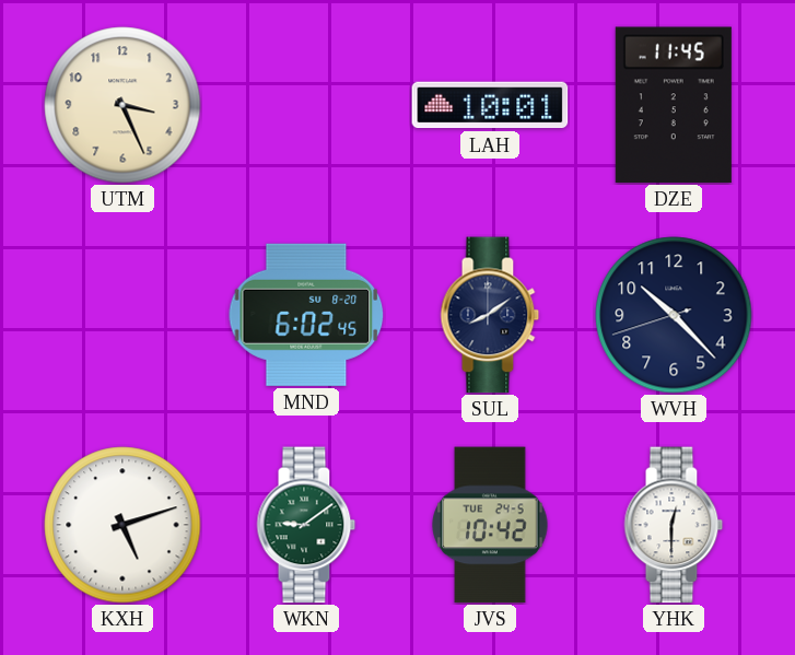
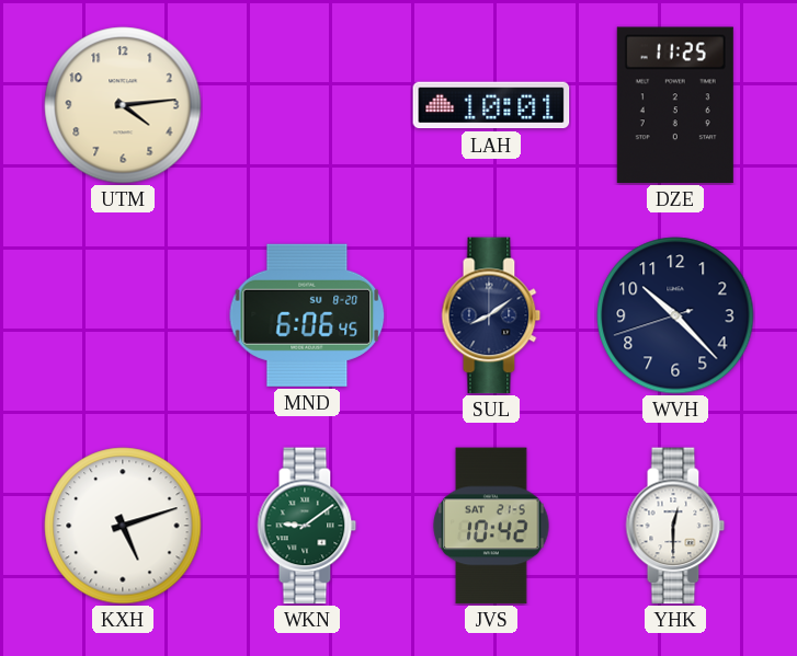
UTM: 3:26 -> 4:14
DZE: 11:45 -> 11:25
MND: 6:02 -> 6:06
JVS date: TUE 24-5 -> SAT 21-5
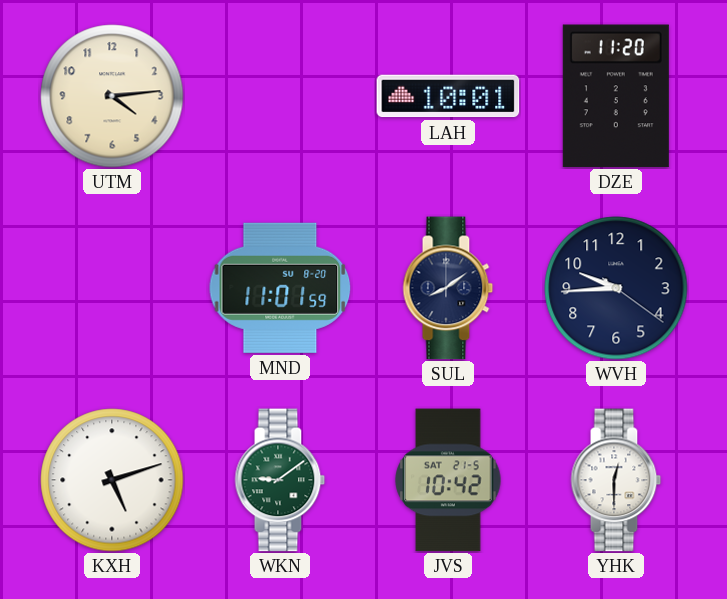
DZE: 11:25 -> 11:20
MND: 6:06 -> 11:01
WVH: 10:22 -> 9:44
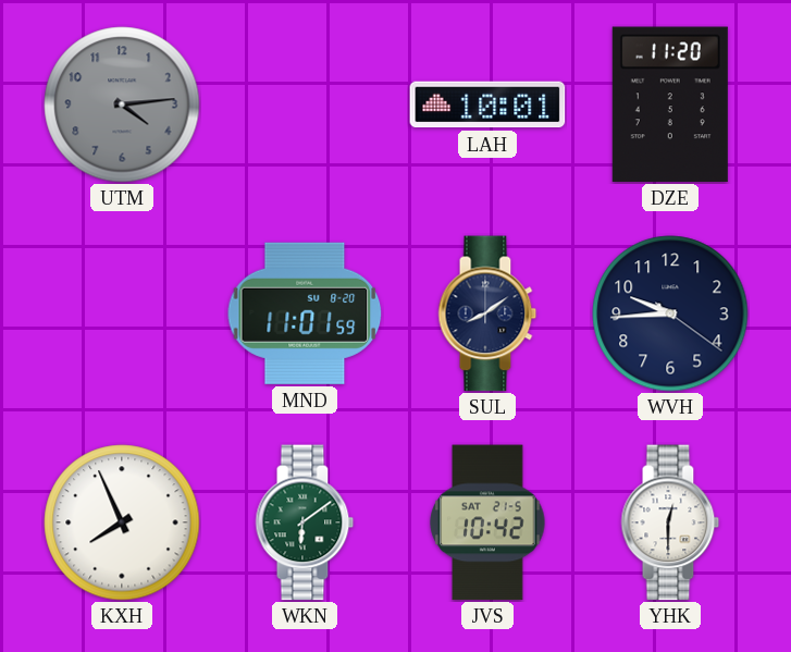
UTM dial: cream -> grey
KXH: 5:12 -> 7:56
WKN: 9:09 -> 6:09
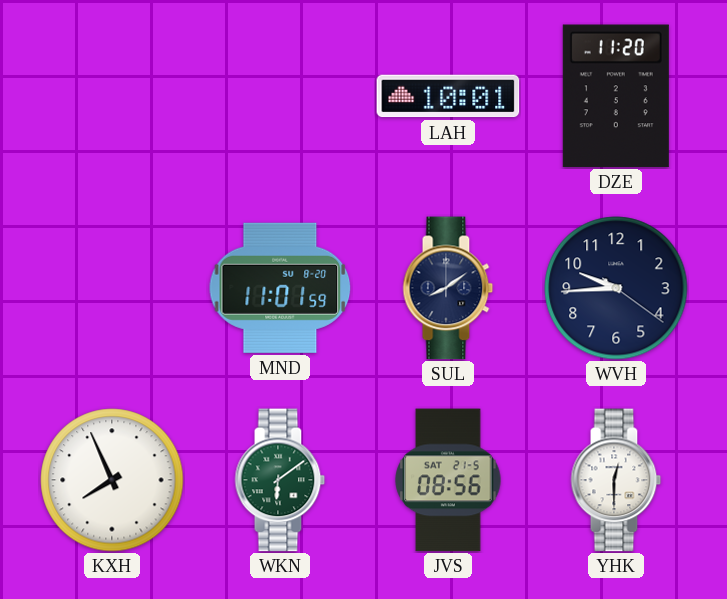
UTM: 4:14 -> none
JVS: 10:42 -> 08:56
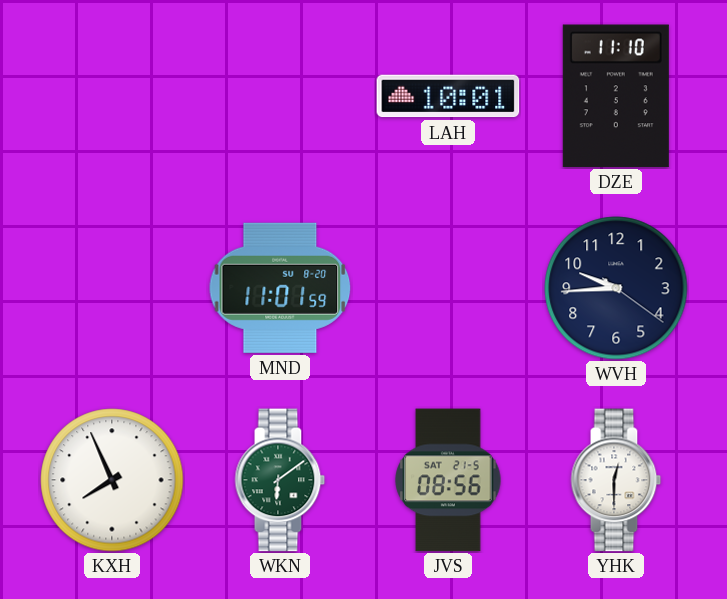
DZE: 11:20 -> 11:10
SUL: 8:09 -> none
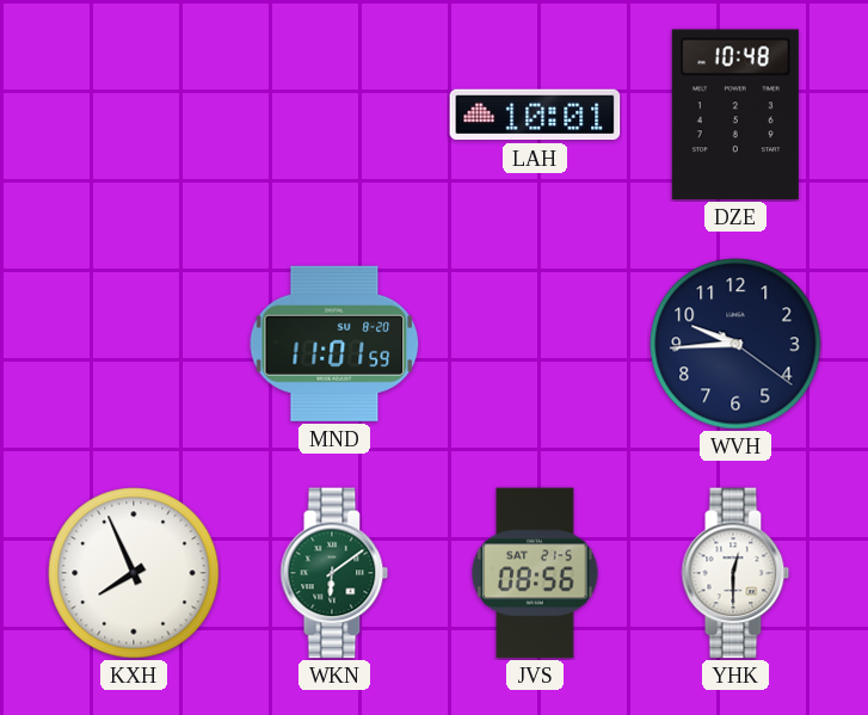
DZE: 11:10 -> 10:48
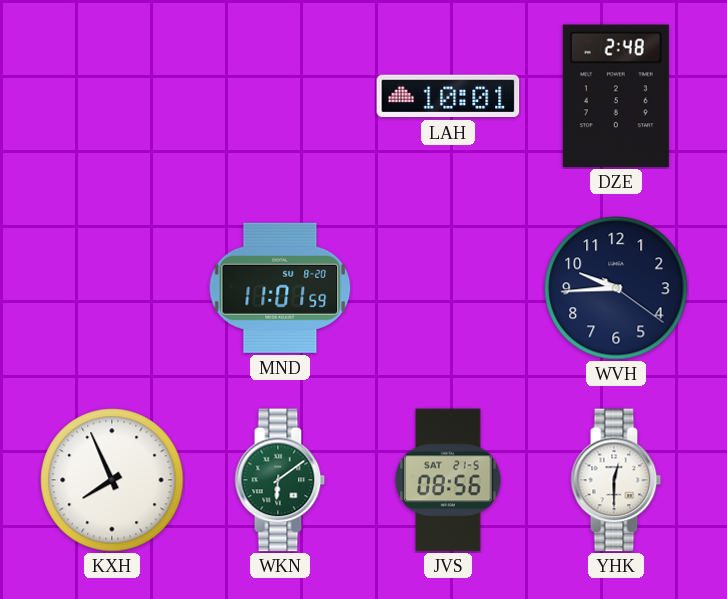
DZE: 10:48 -> 2:48
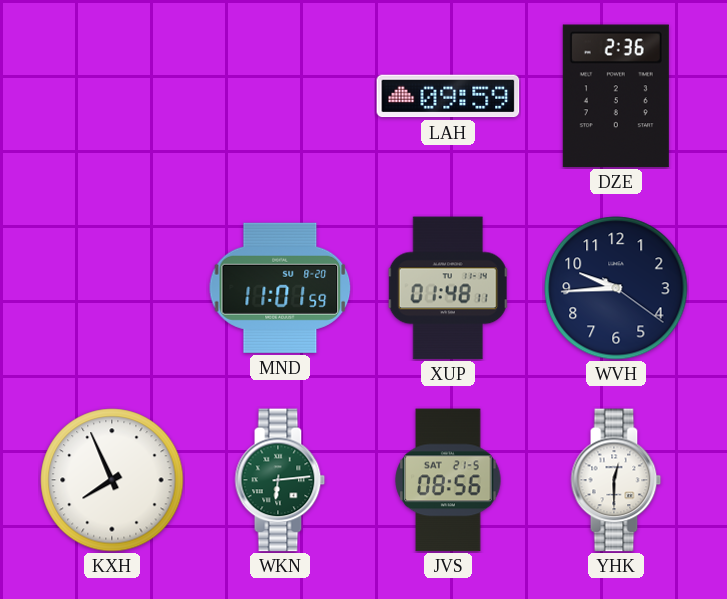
LAH: 10:01 -> 09:59
DZE: 2:48 -> 2:36
XUP: none -> 01:48
WKN: 6:09 -> 6:14
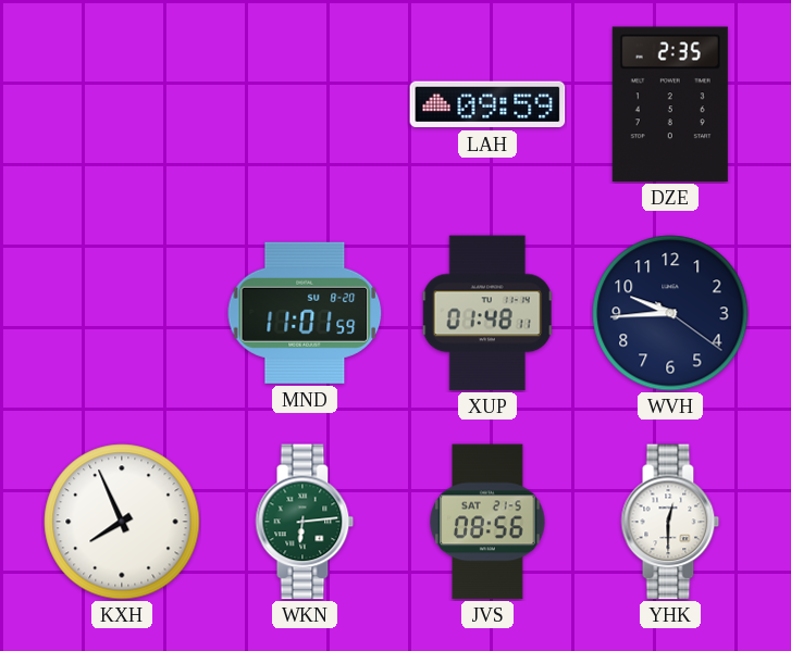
DZE: 2:36 -> 2:35
